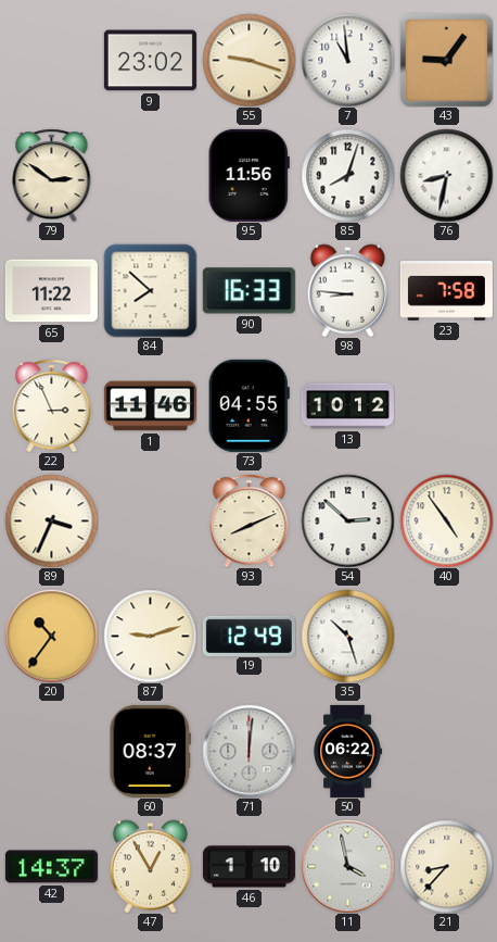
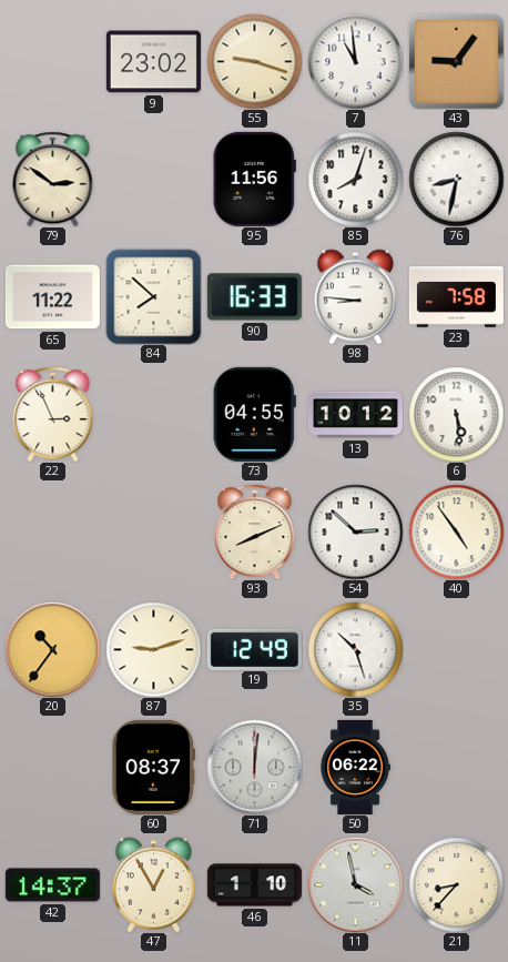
1: 11:46 -> none
6: none -> 5:29
89: 3:34 -> none
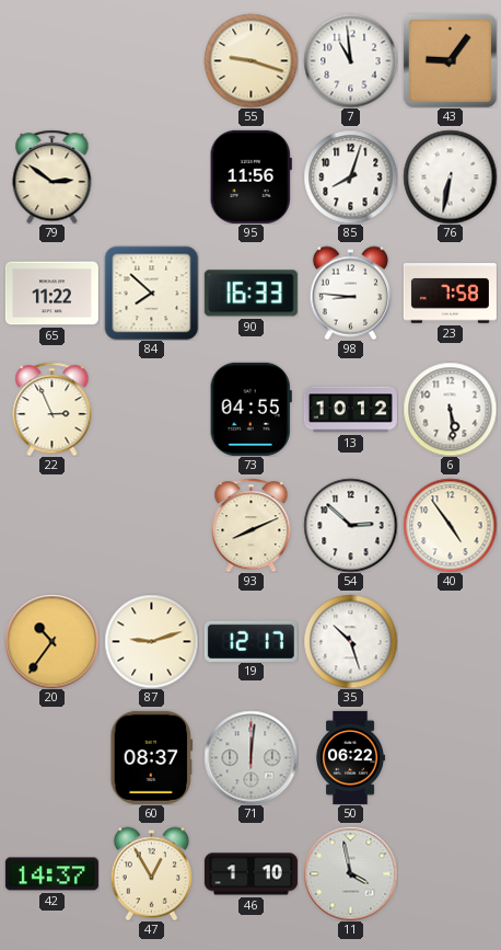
9: 23:02 -> none
76: 8:32 -> 6:32
19: 12:49 -> 12:17
21: 8:37 -> none
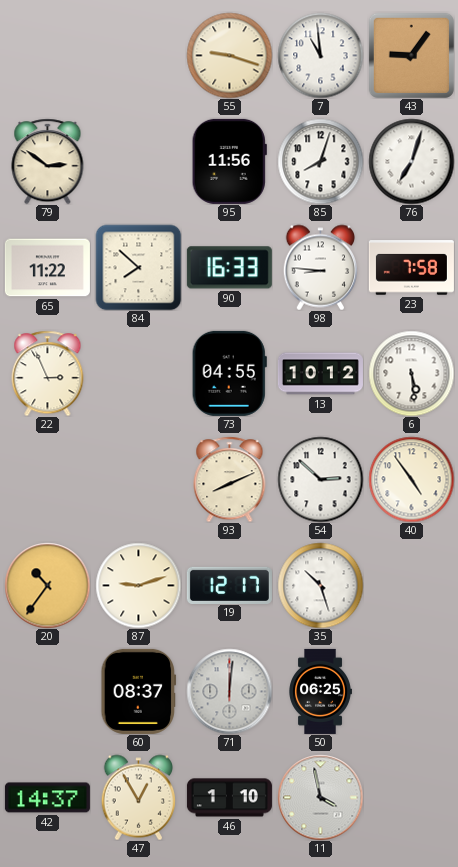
76: 6:32 -> 7:03
50: 06:22 -> 06:25
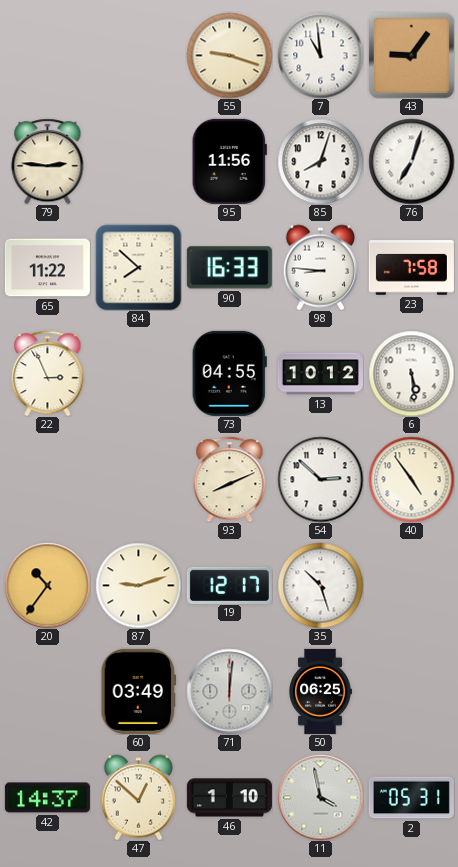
79: 2:51 -> 2:46
60: 08:37 -> 03:49
47: 12:55 -> 12:52
2: none -> 05:31
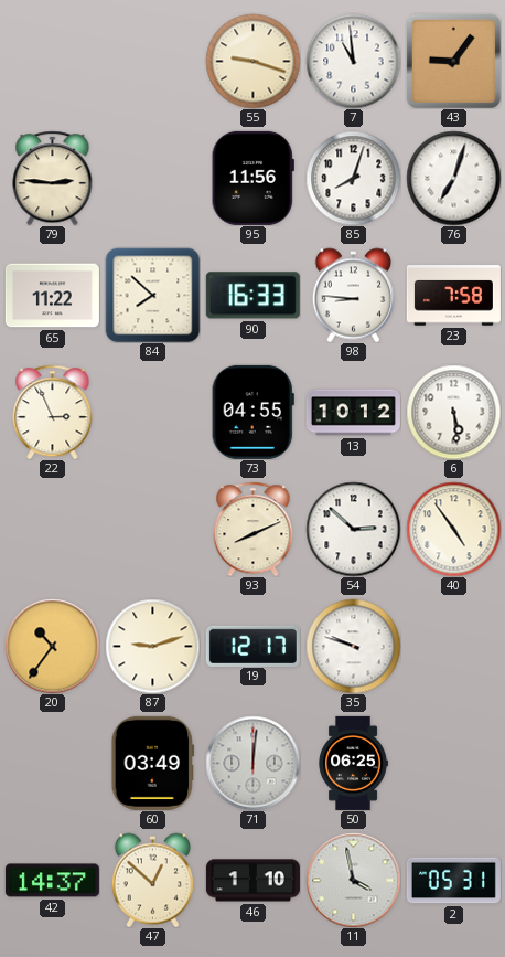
35: 10:27 -> 9:48
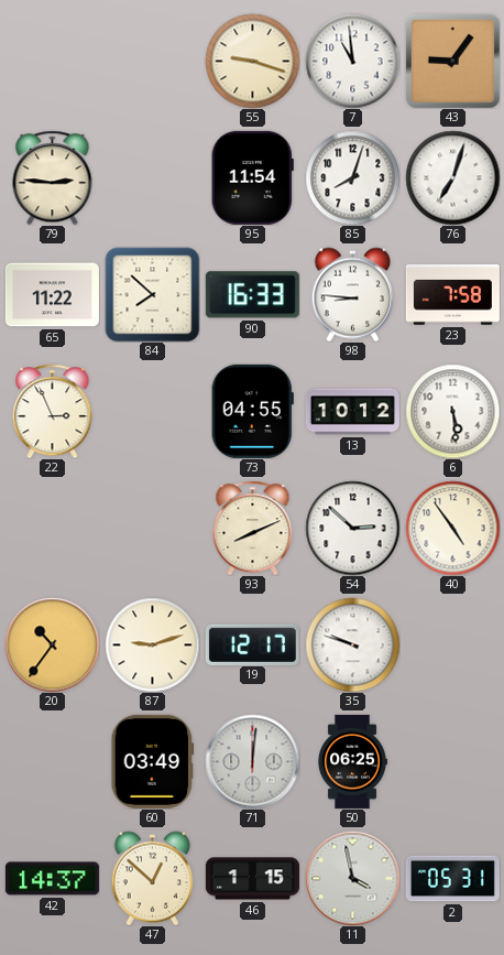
95: 11:56 -> 11:54
46: 1:10 -> 1:15
